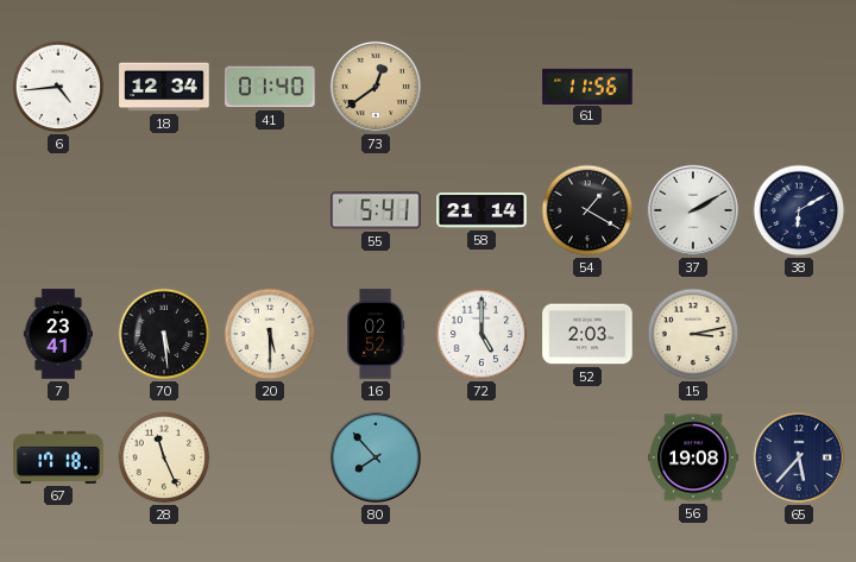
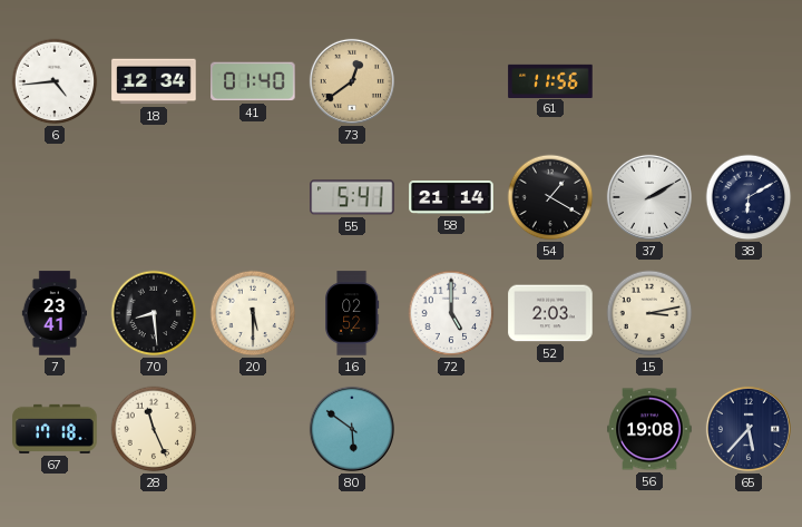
70: 5:29 -> 8:29
80: 7:53 -> 5:51
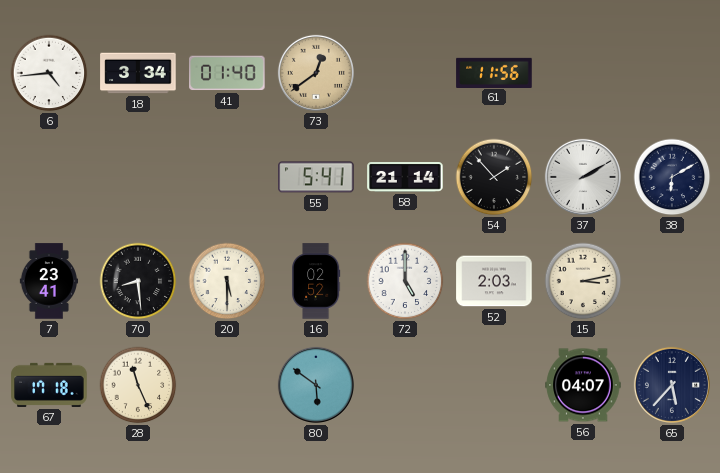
18: 12:34 -> 3:34
54: 1:20 -> 1:53
56: 19:08 -> 04:07
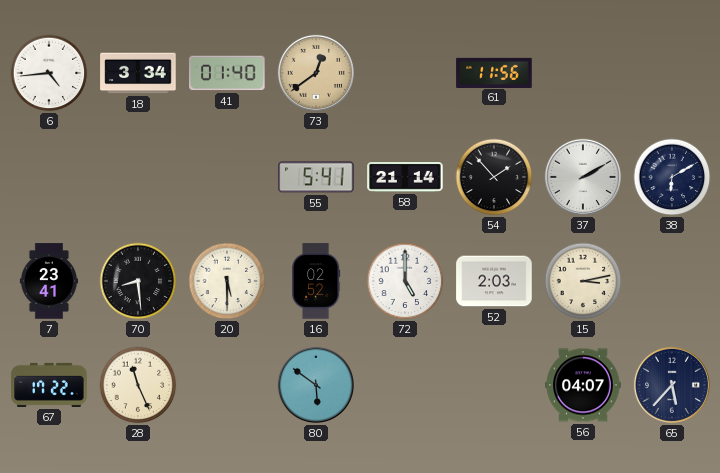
67: 17:18 -> 17:22
